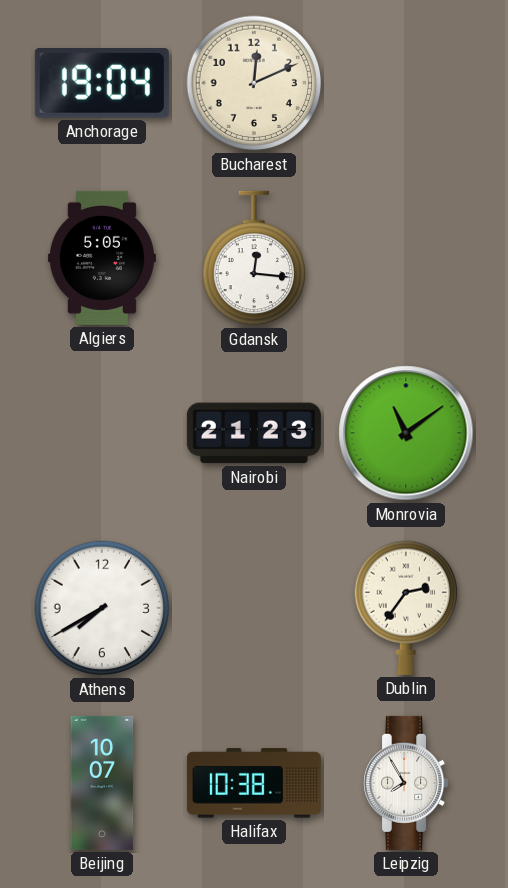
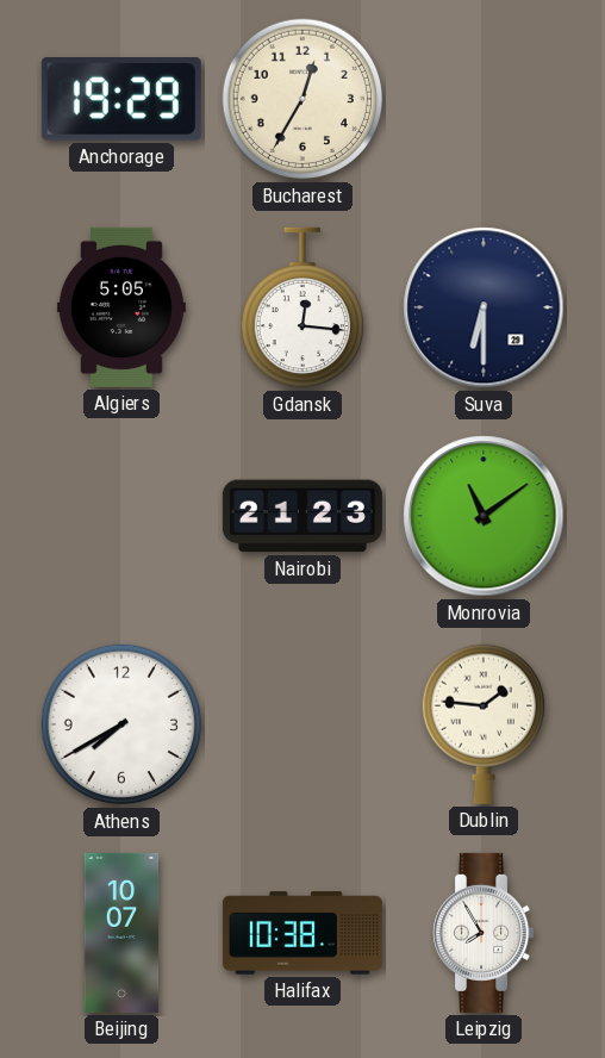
Anchorage: 19:04 -> 19:29
Bucharest: 12:11 -> 12:35
Suva: none -> 6:30
Dublin: 2:36 -> 1:46
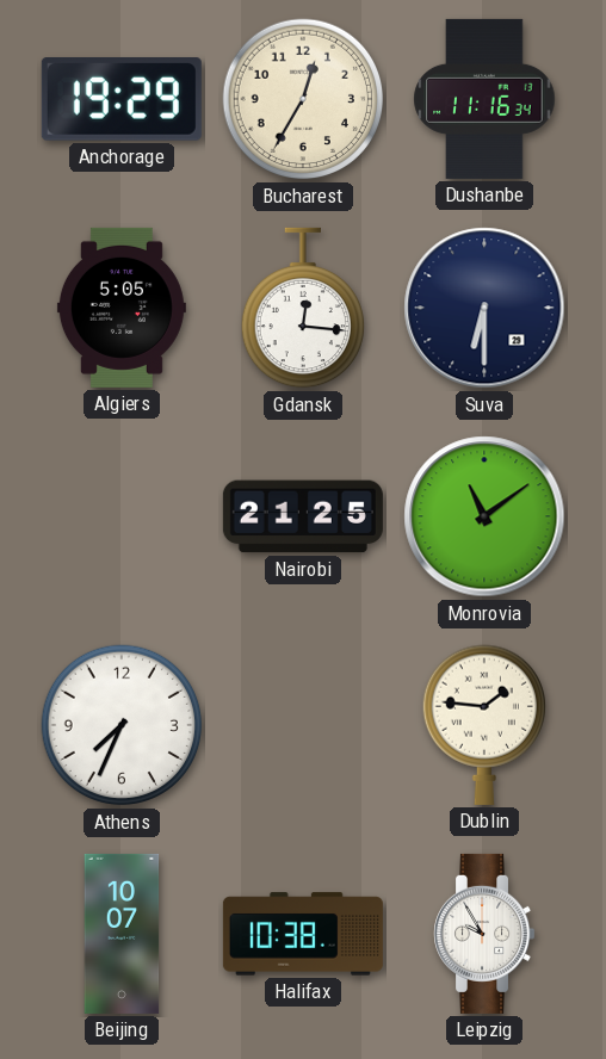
Dushanbe: none -> 11:16
Nairobi: 21:23 -> 21:25
Athens: 7:40 -> 7:34
Leipzig: 7:55 -> 9:55
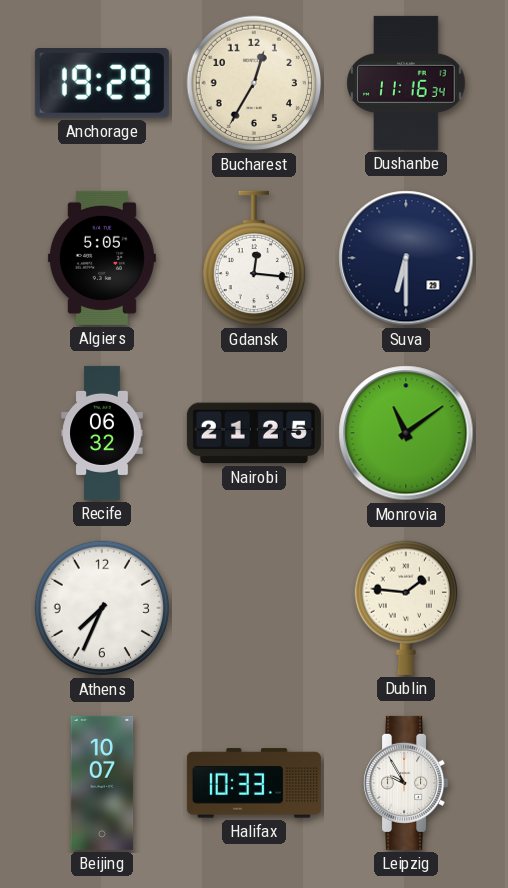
Recife: none -> 06:32
Halifax: 10:38 -> 10:33
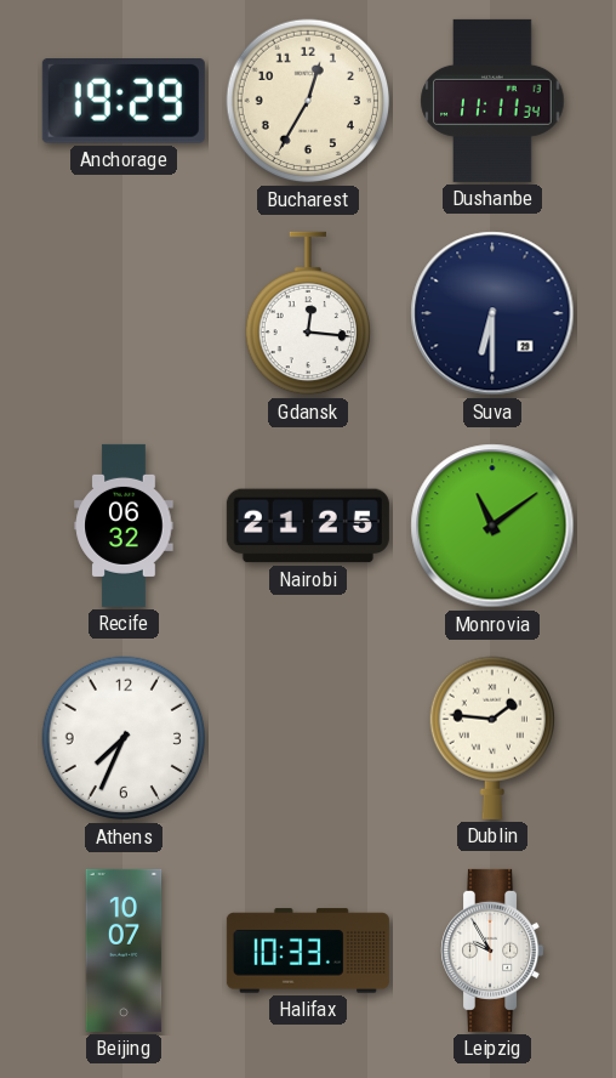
Dushanbe: 11:16 -> 11:11
Algiers: 5:05 -> none
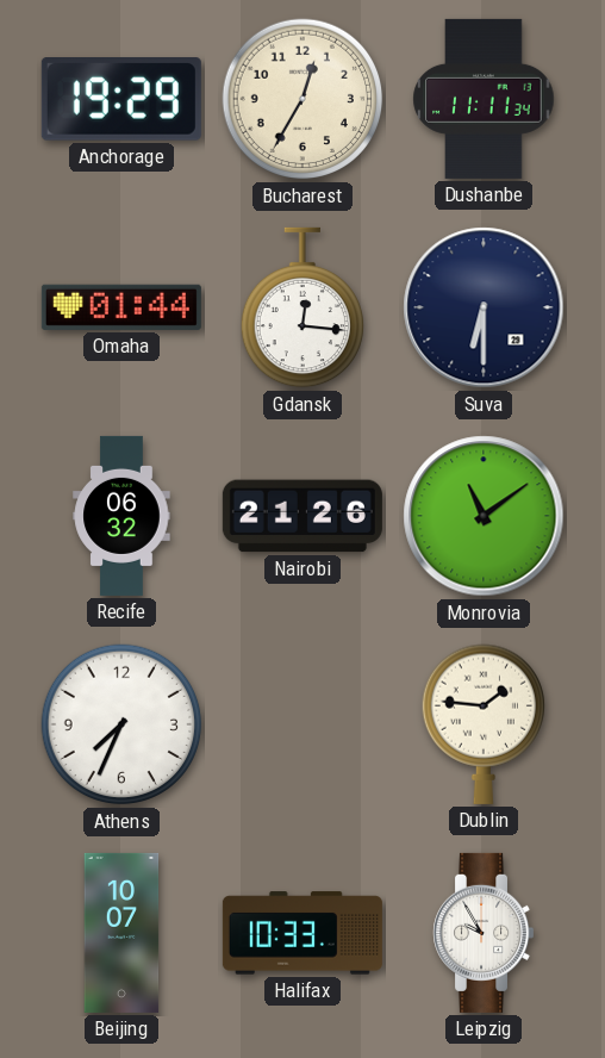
Omaha: none -> 01:44
Nairobi: 21:25 -> 21:26
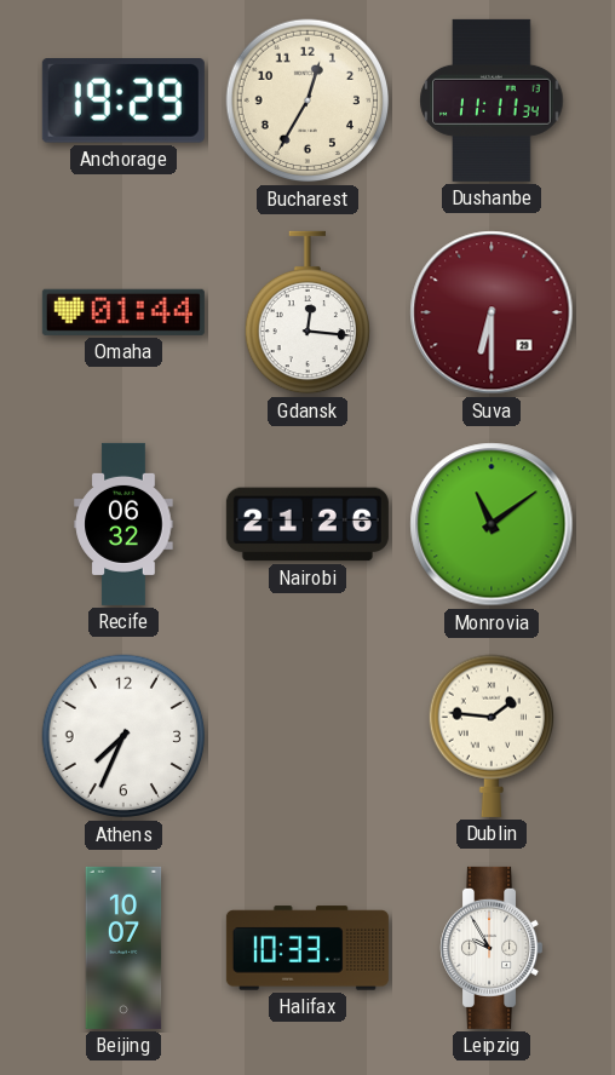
Suva dial: navy -> burgundy
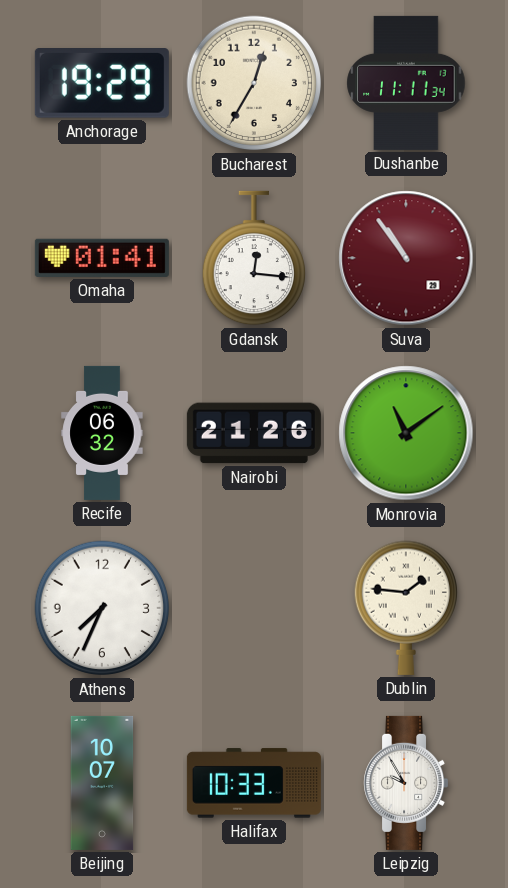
Omaha: 01:44 -> 01:41
Suva: 6:30 -> 10:54
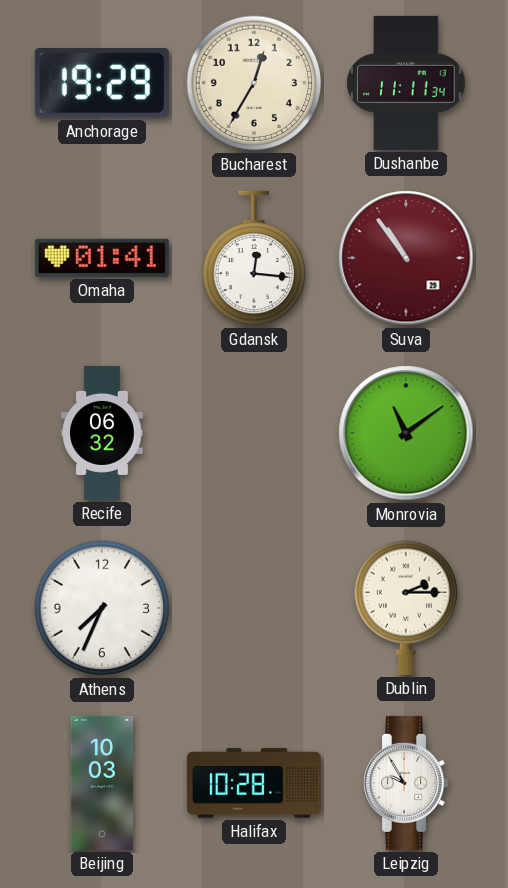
Nairobi: 21:26 -> none
Dublin: 1:46 -> 2:15
Beijing: 10:07 -> 10:03
Halifax: 10:33 -> 10:28
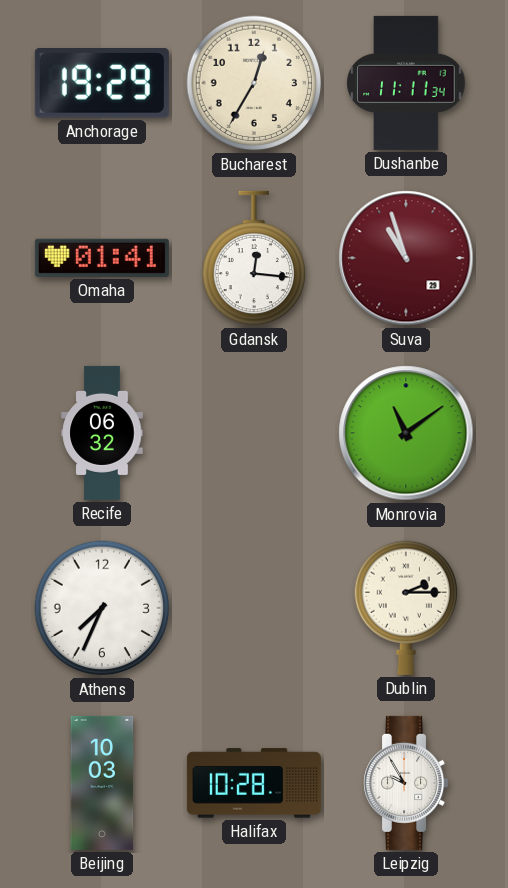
Suva: 10:54 -> 10:57
